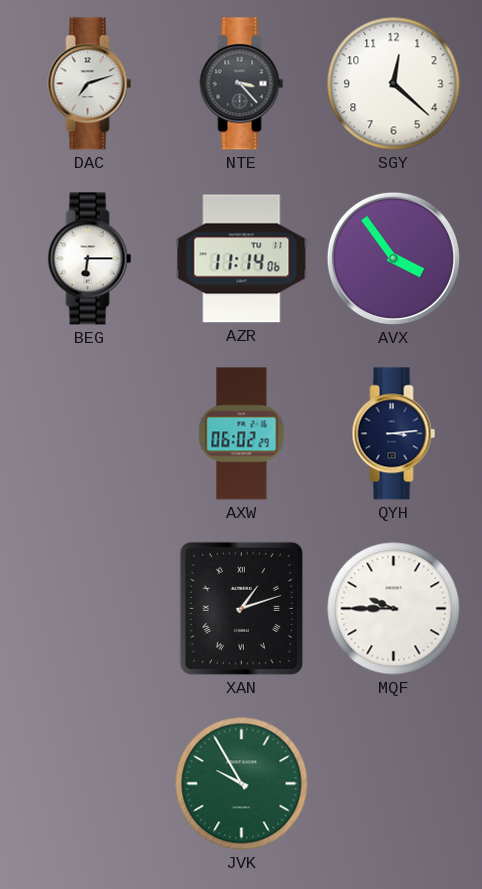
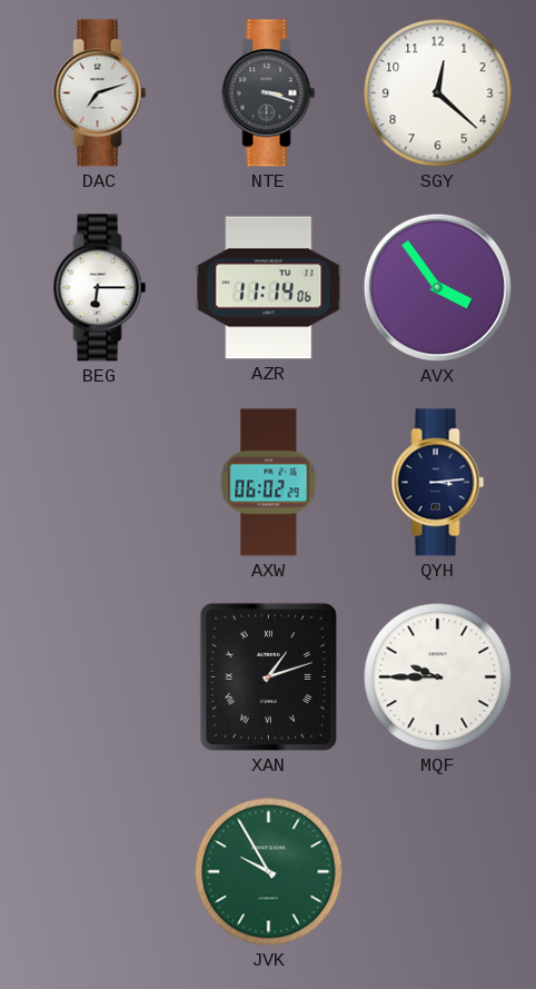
NTE: 3:23 -> 3:18
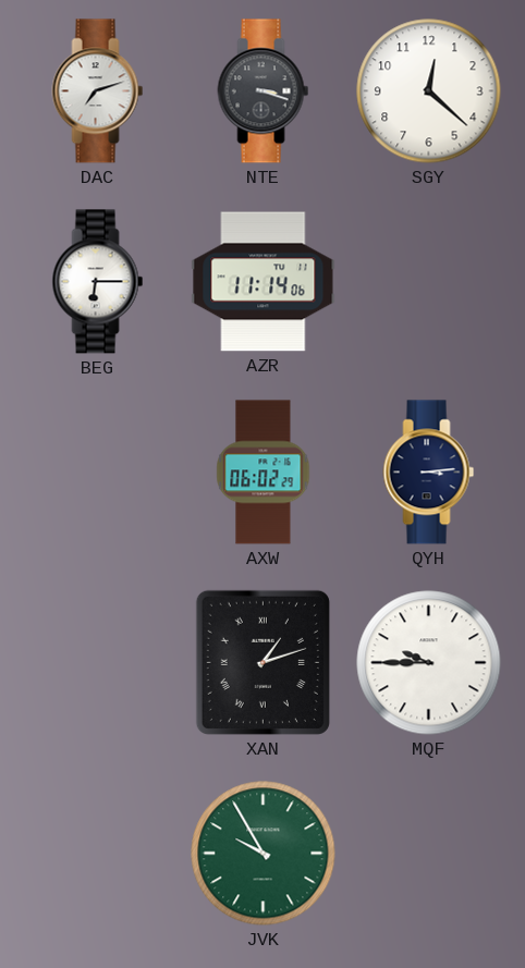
AVX: 3:54 -> none
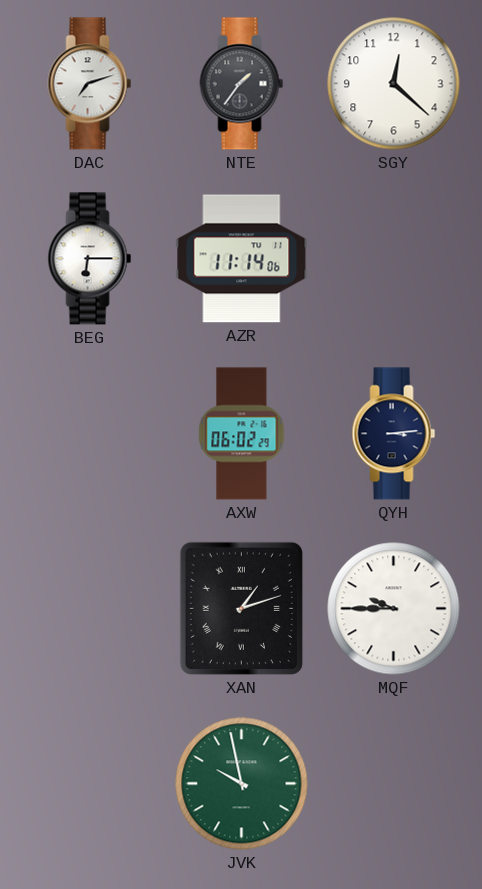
NTE: 3:18 -> 1:36
JVK: 9:55 -> 9:58
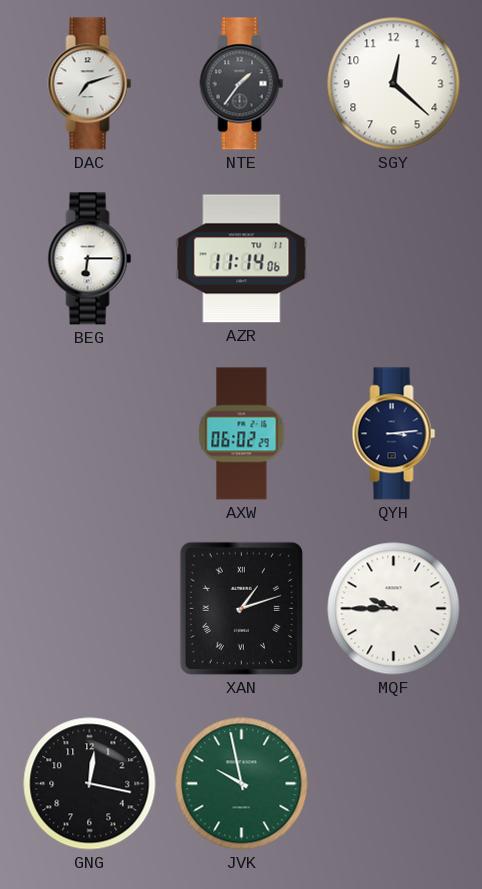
GNG: none -> 12:17
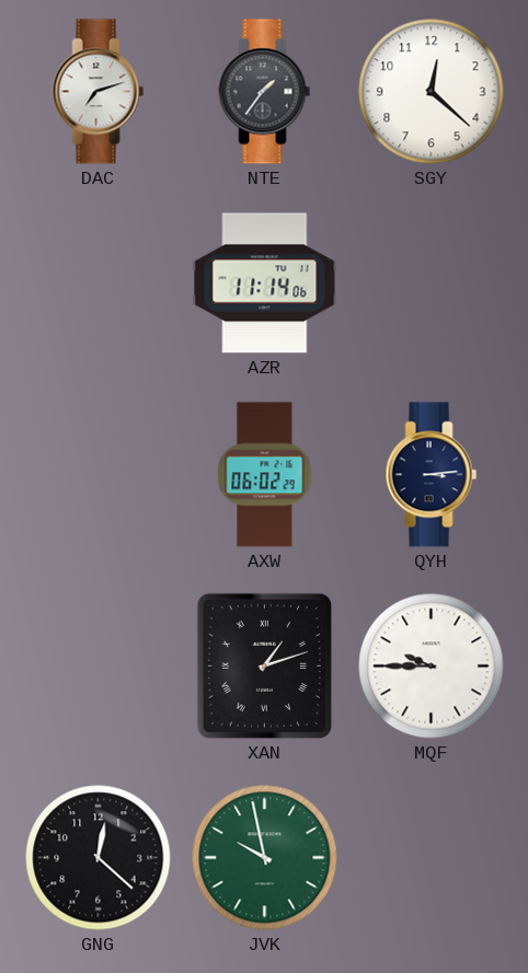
BEG: 6:15 -> none
GNG: 12:17 -> 12:22
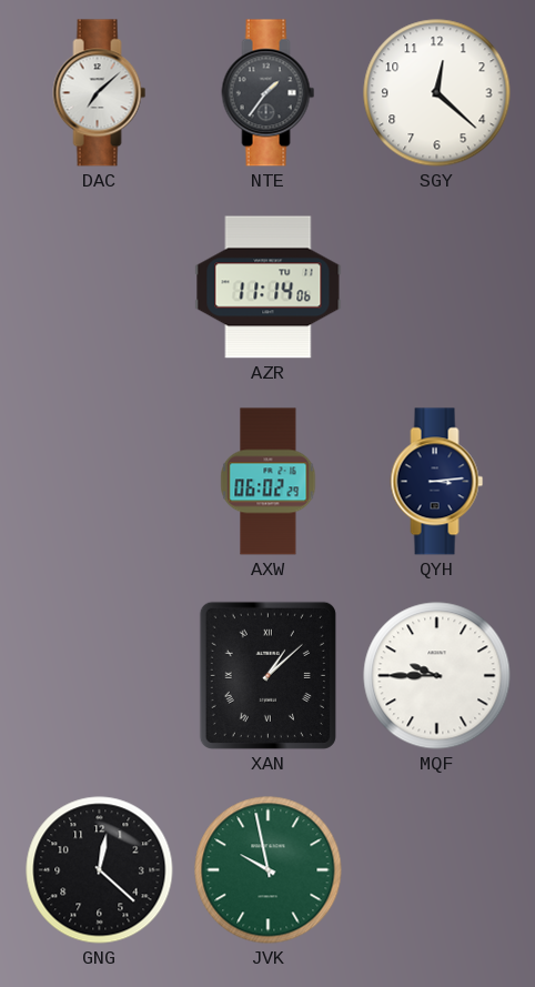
DAC: 7:12 -> 7:08
XAN: 1:12 -> 1:08
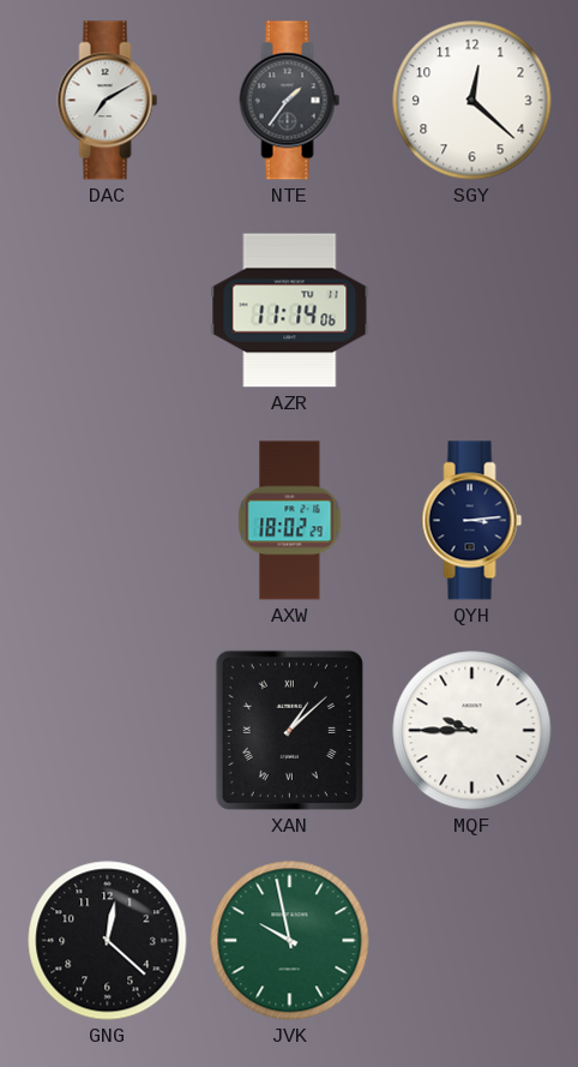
DAC: 7:08 -> 7:10
AXW: 06:02 -> 18:02
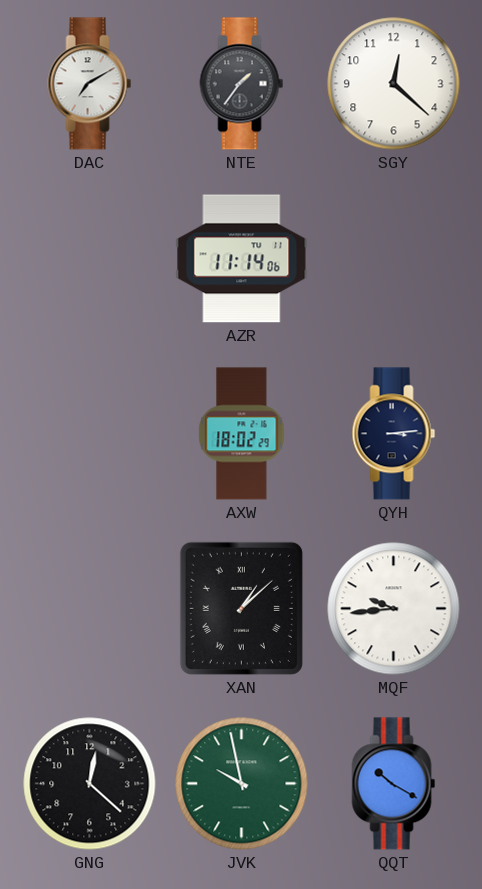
MQF: 9:45 -> 9:44
QQT: none -> 10:20
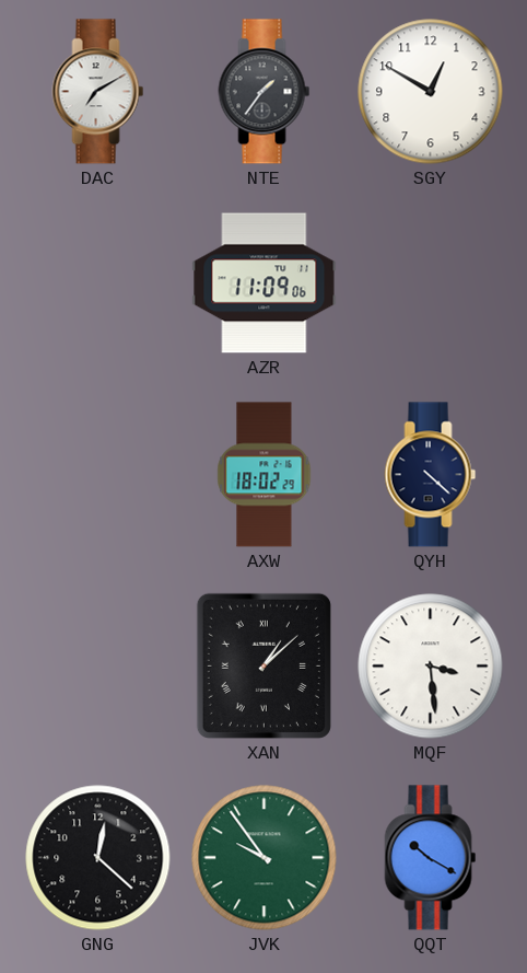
SGY: 12:22 -> 12:50
AZR: 11:14 -> 11:09
QYH: 3:14 -> 4:22
MQF: 9:44 -> 3:29
JVK: 9:58 -> 9:54
